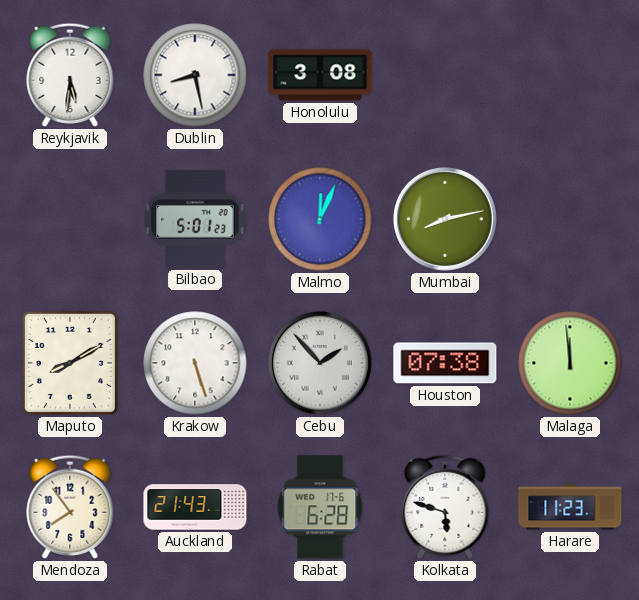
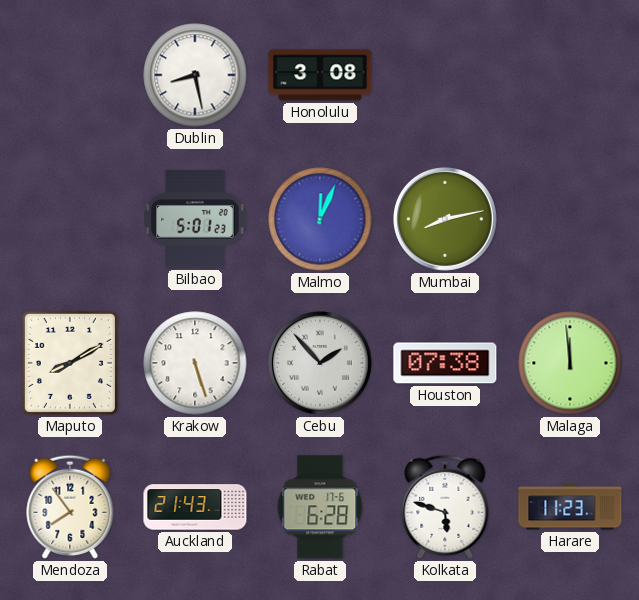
Reykjavik: 5:31 -> none
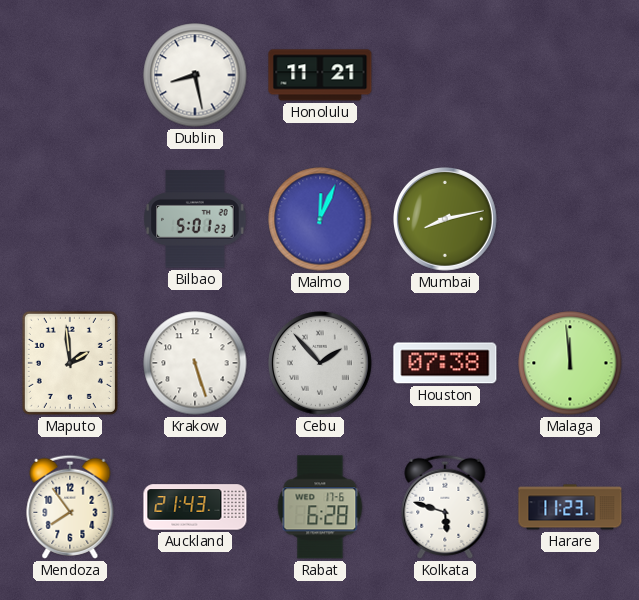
Honolulu: 3:08 -> 11:21
Maputo: 8:10 -> 1:59
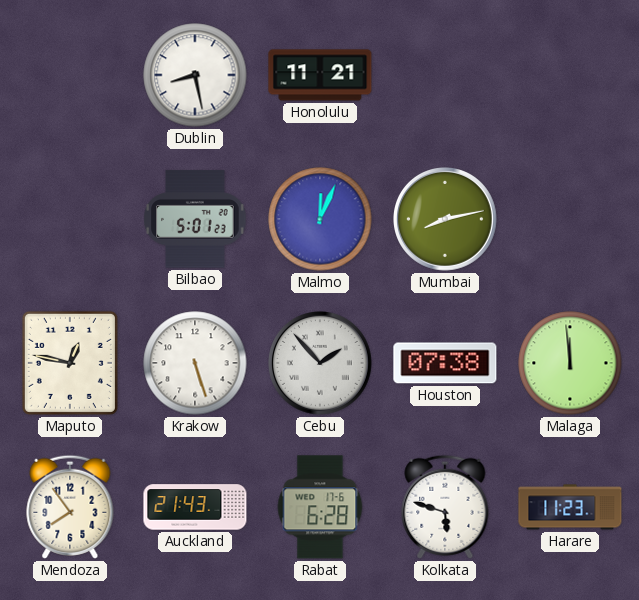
Maputo: 1:59 -> 12:47
